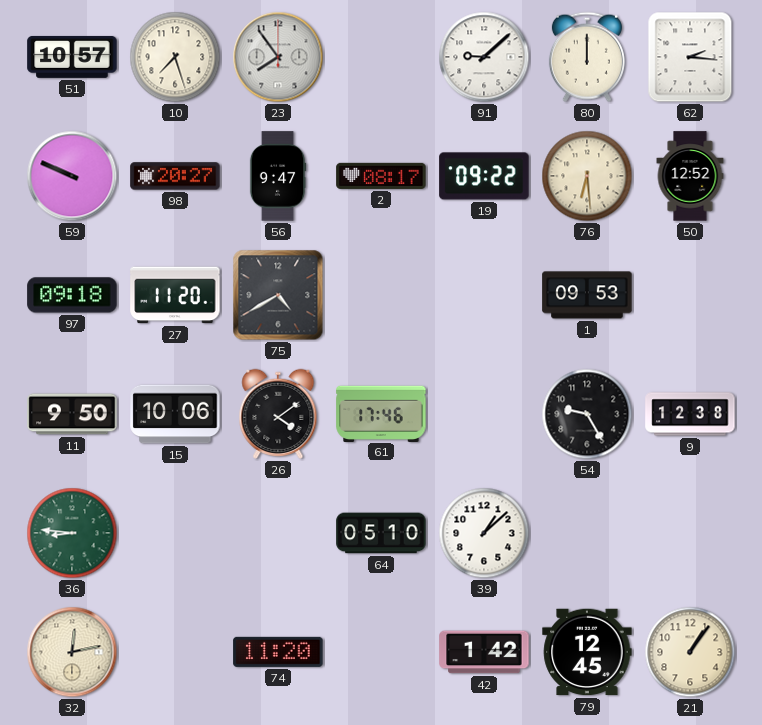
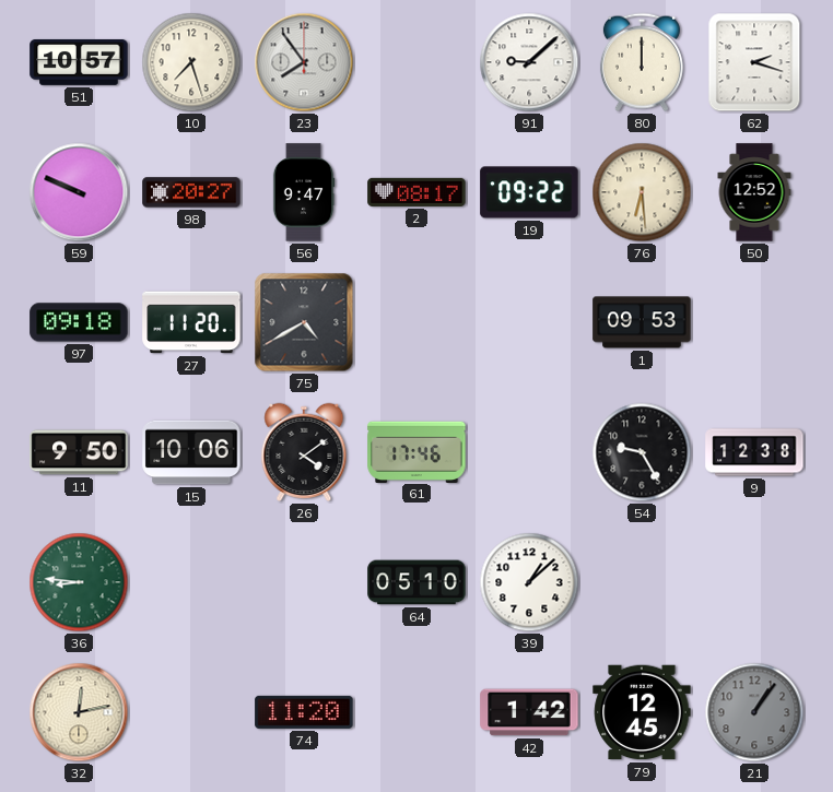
62: 2:16 -> 2:18
21 dial: cream -> grey
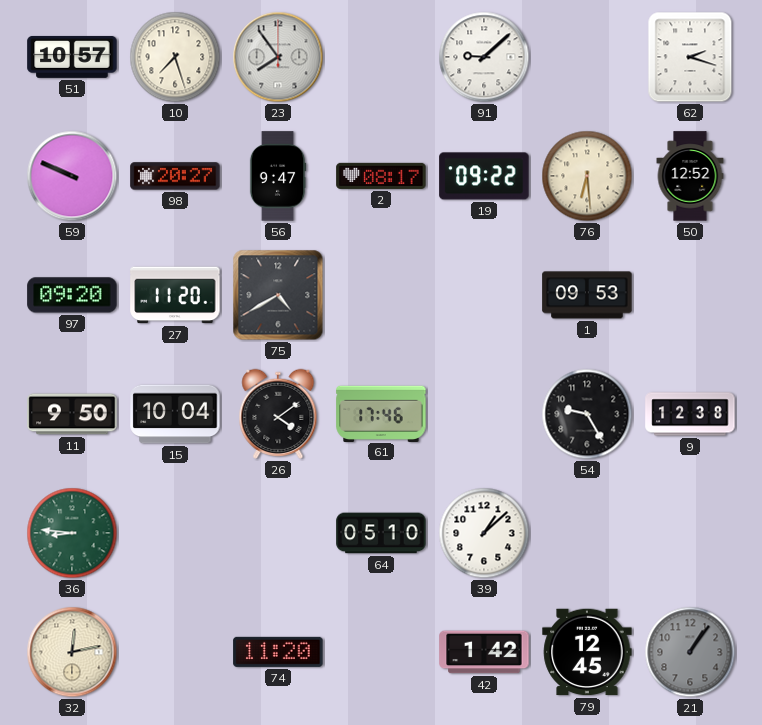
80: 12:00 -> none
97: 09:18 -> 09:20
15: 10:06 -> 10:04
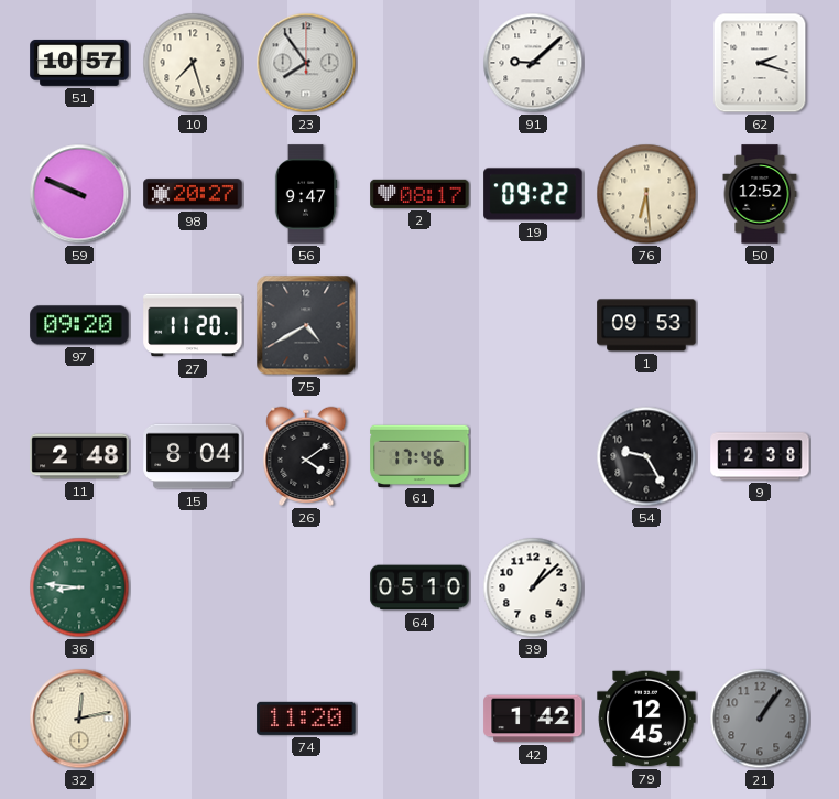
11: 9:50 -> 2:48
15: 10:04 -> 8:04
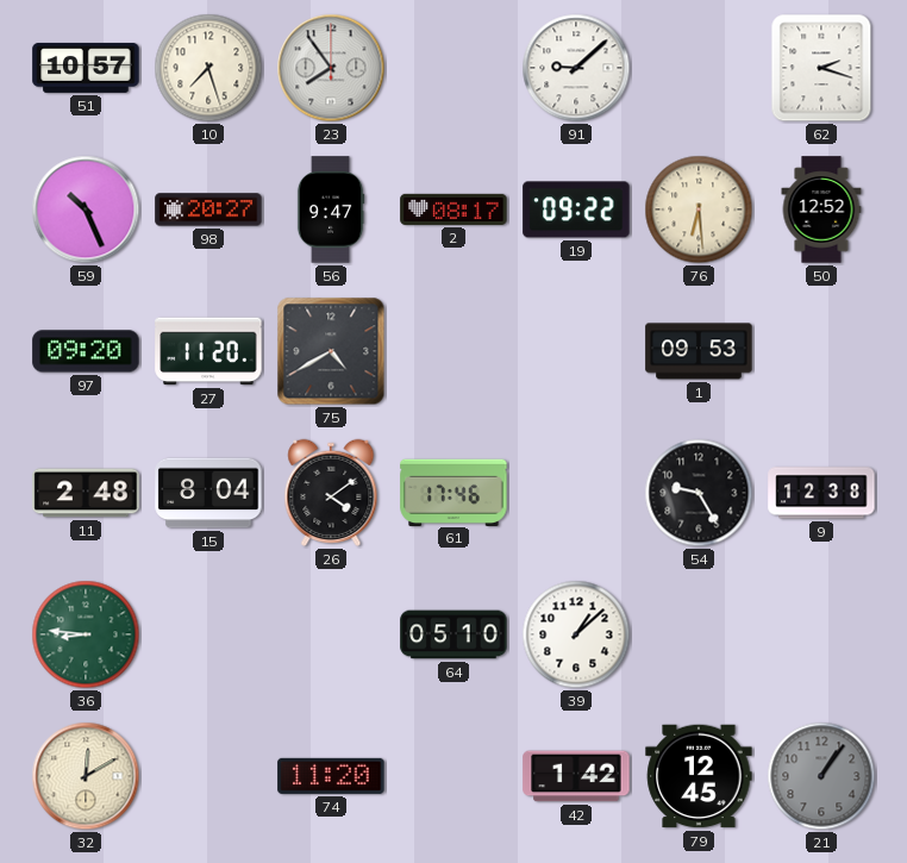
59: 9:49 -> 10:26
32: 12:13 -> 12:10
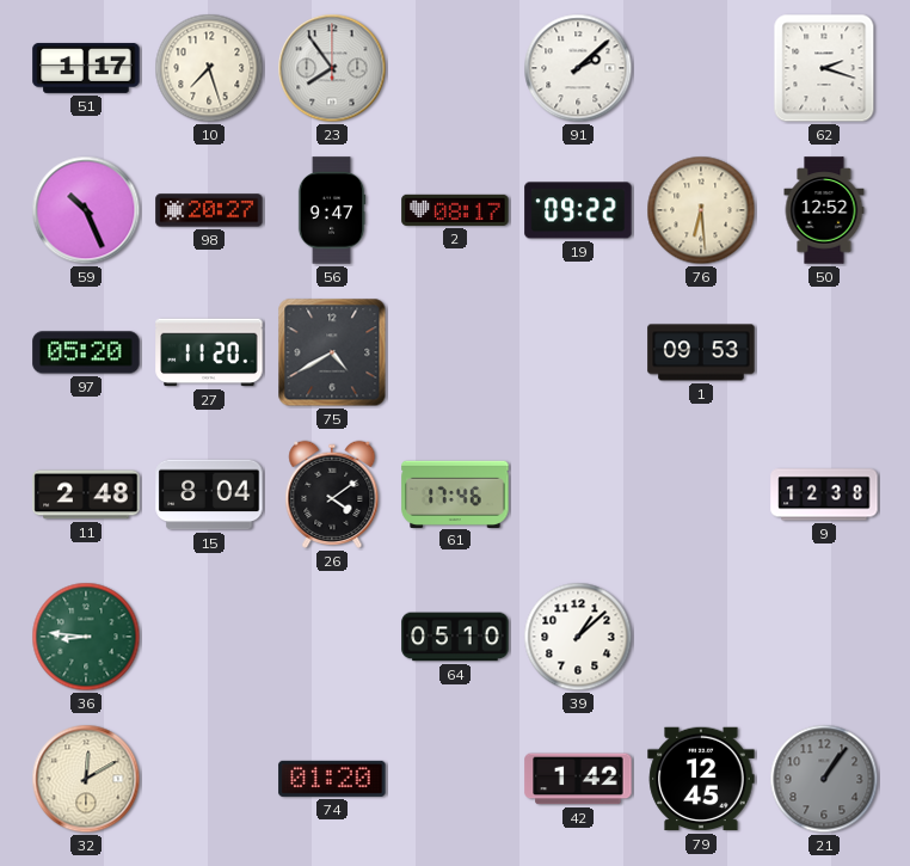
51: 10:57 -> 1:17
91: 9:08 -> 2:08
97: 09:20 -> 05:20
54: 9:25 -> none
74: 11:20 -> 01:20
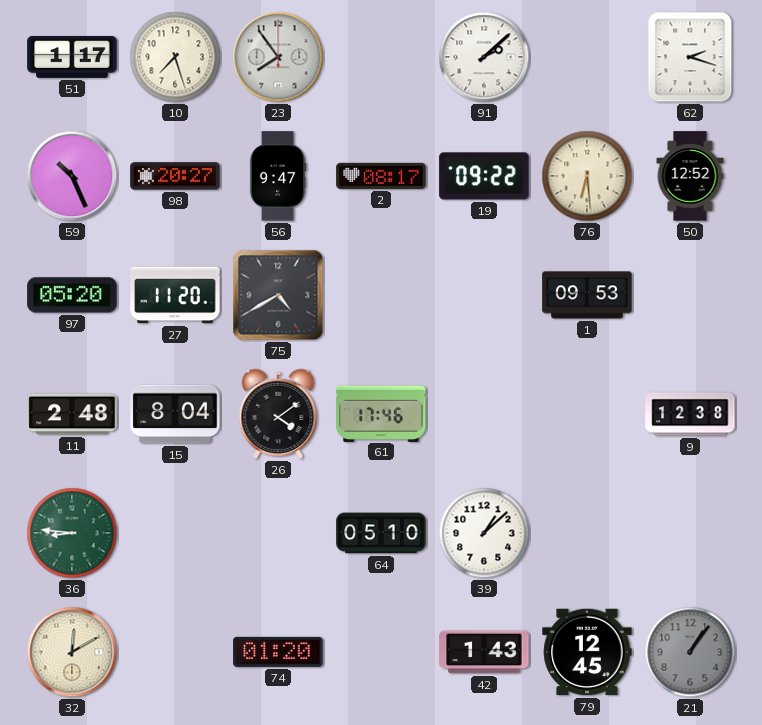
42: 1:42 -> 1:43
